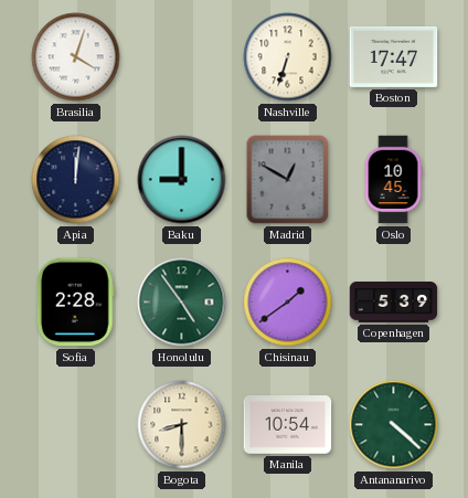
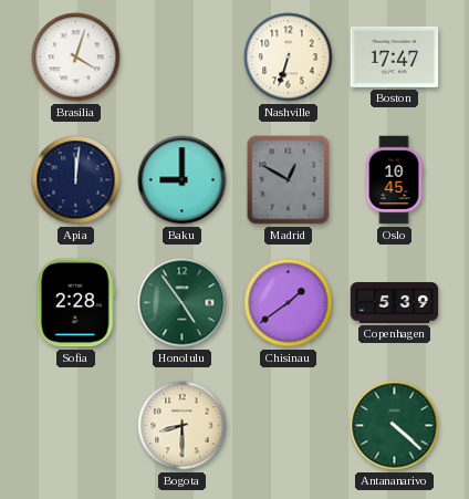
Manila: 10:54 -> none
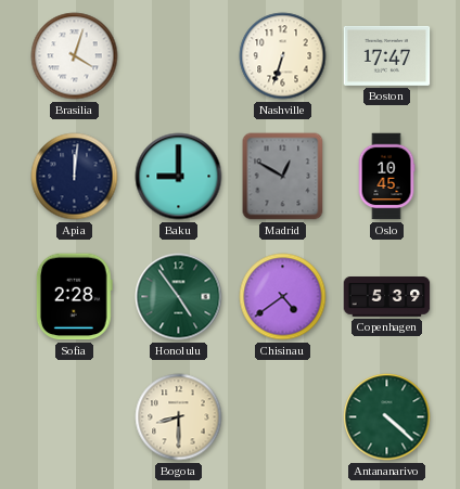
Chisinau: 1:39 -> 4:39
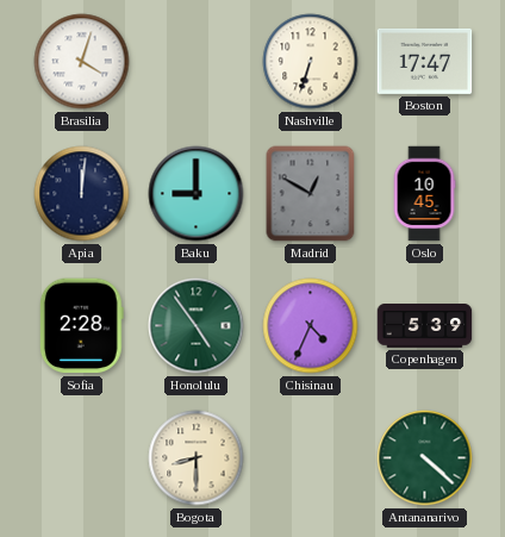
Chisinau: 4:39 -> 4:34
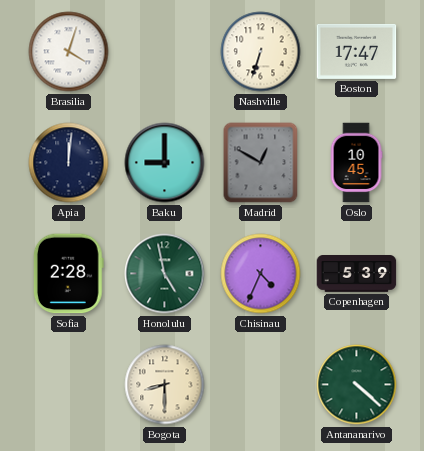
Honolulu: 4:54 -> 4:58
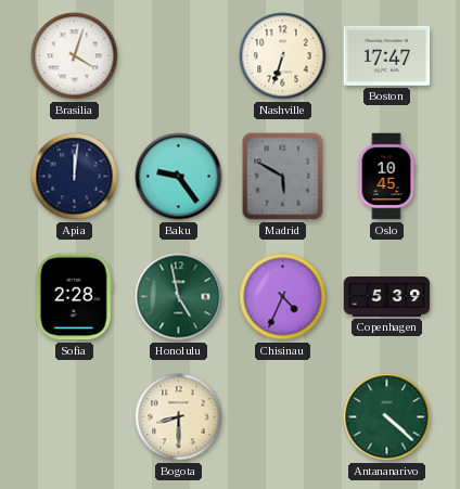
Baku: 9:00 -> 9:24
Madrid: 12:50 -> 5:50
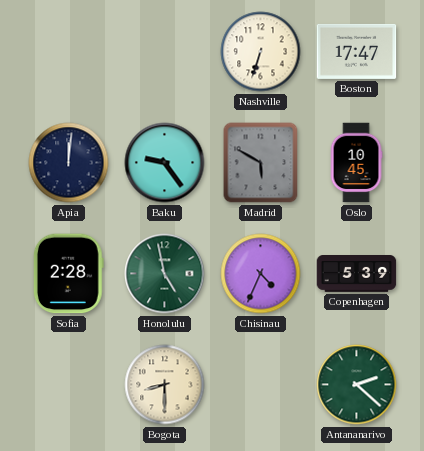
Brasilia: 4:03 -> none
Antananarivo: 4:22 -> 2:22
